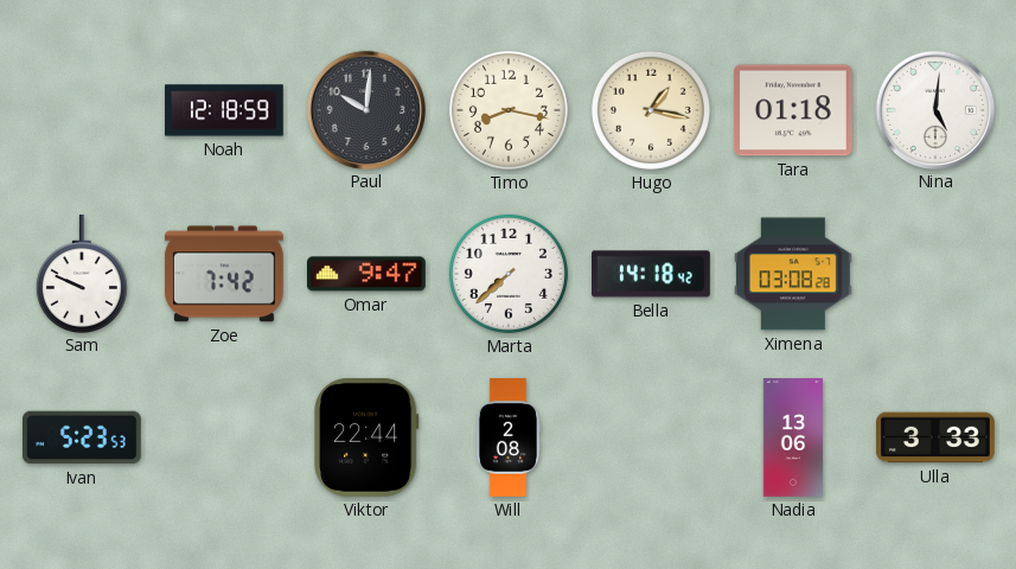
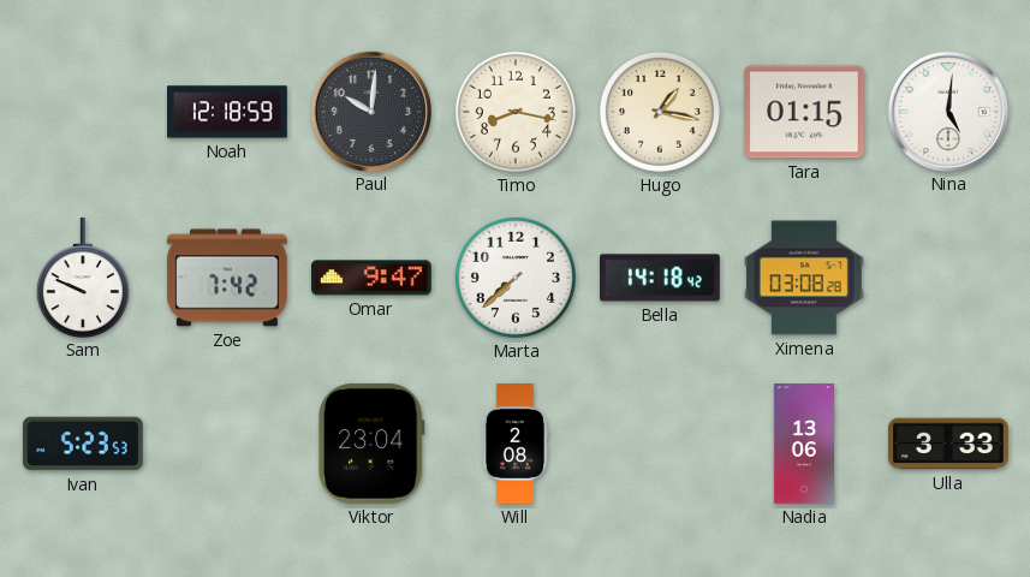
Tara: 01:18 -> 01:15
Viktor: 22:44 -> 23:04
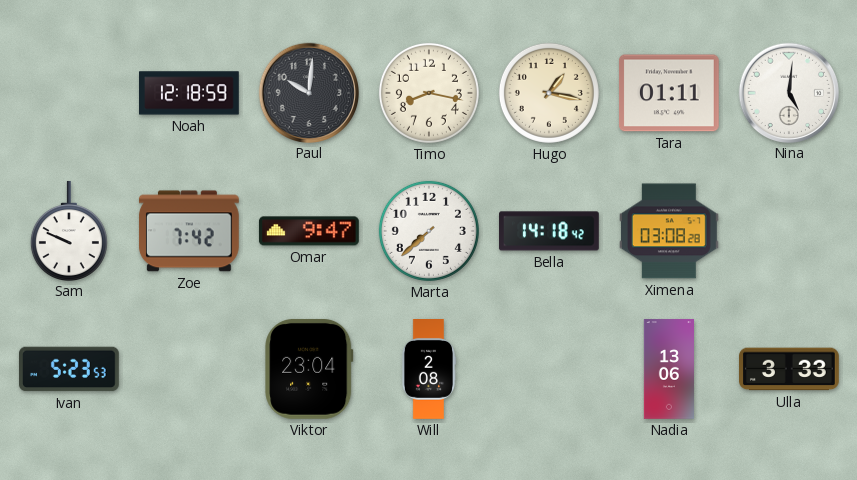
Tara: 01:15 -> 01:11
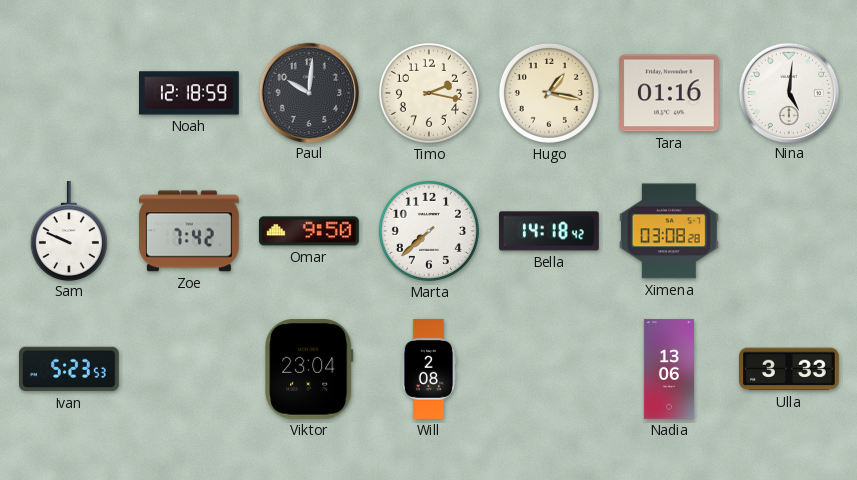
Timo: 8:17 -> 2:17
Tara: 01:11 -> 01:16
Omar: 9:47 -> 9:50
